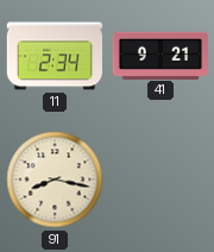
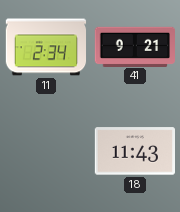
91: 8:17 -> none
18: none -> 11:43
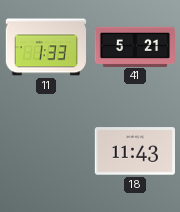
11: 2:34 -> 1:33
41: 9:21 -> 5:21
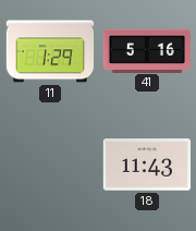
11: 1:33 -> 1:29
41: 5:21 -> 5:16
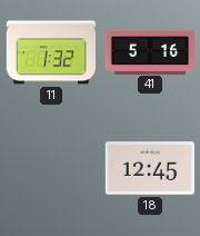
11: 1:29 -> 1:32
18: 11:43 -> 12:45
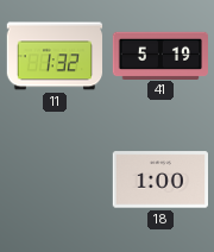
41: 5:16 -> 5:19
18: 12:45 -> 1:00
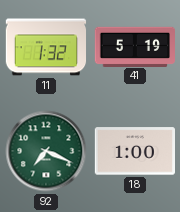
92: none -> 7:19
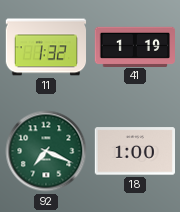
41: 5:19 -> 1:19
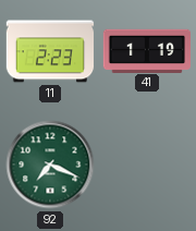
11: 1:32 -> 2:23
18: 1:00 -> none
